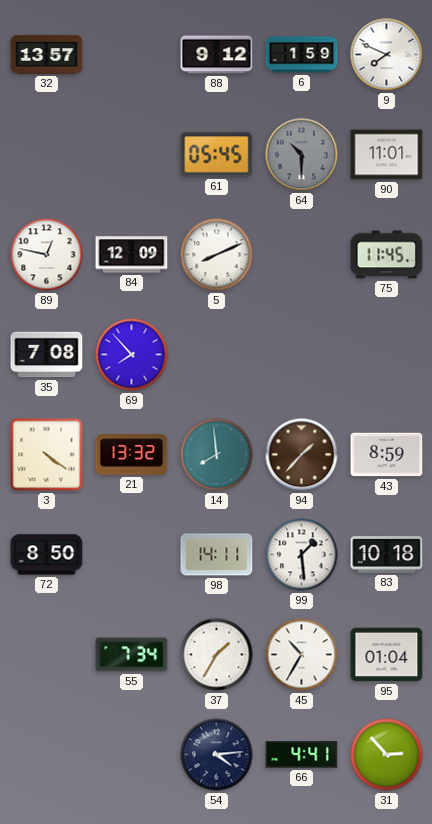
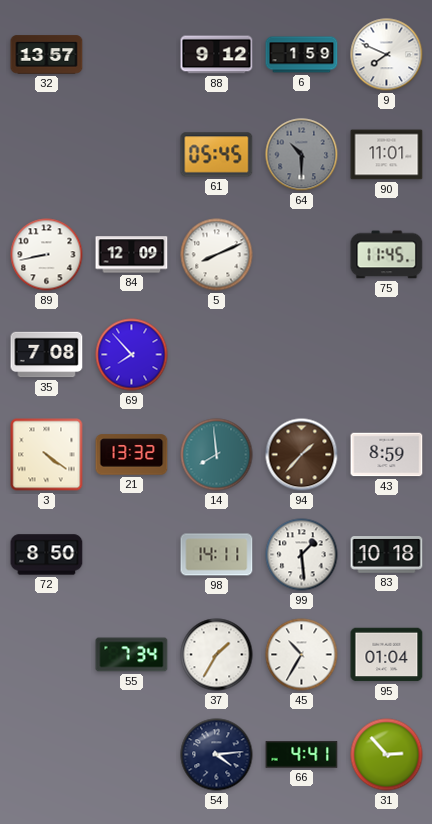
89: 12:47 -> 8:43
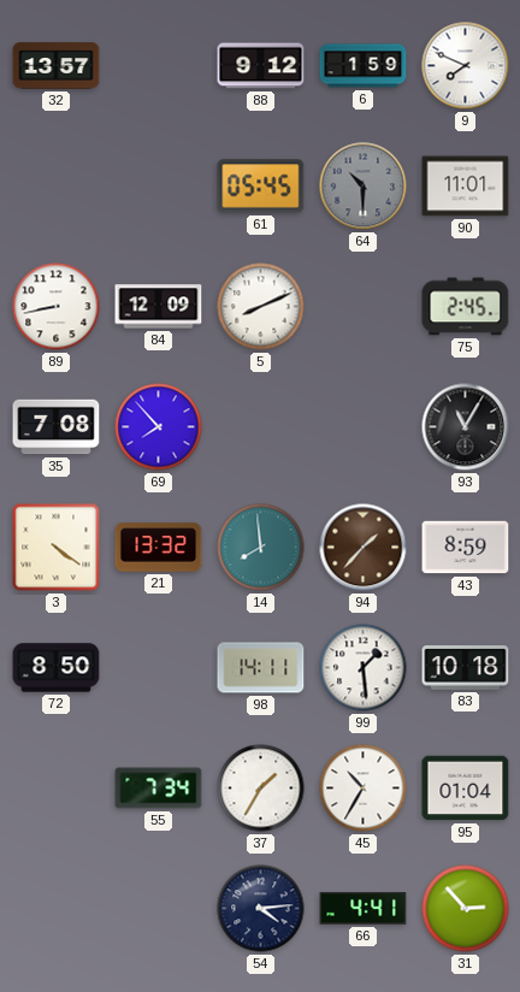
75: 11:45 -> 2:45
93: none -> 11:05
